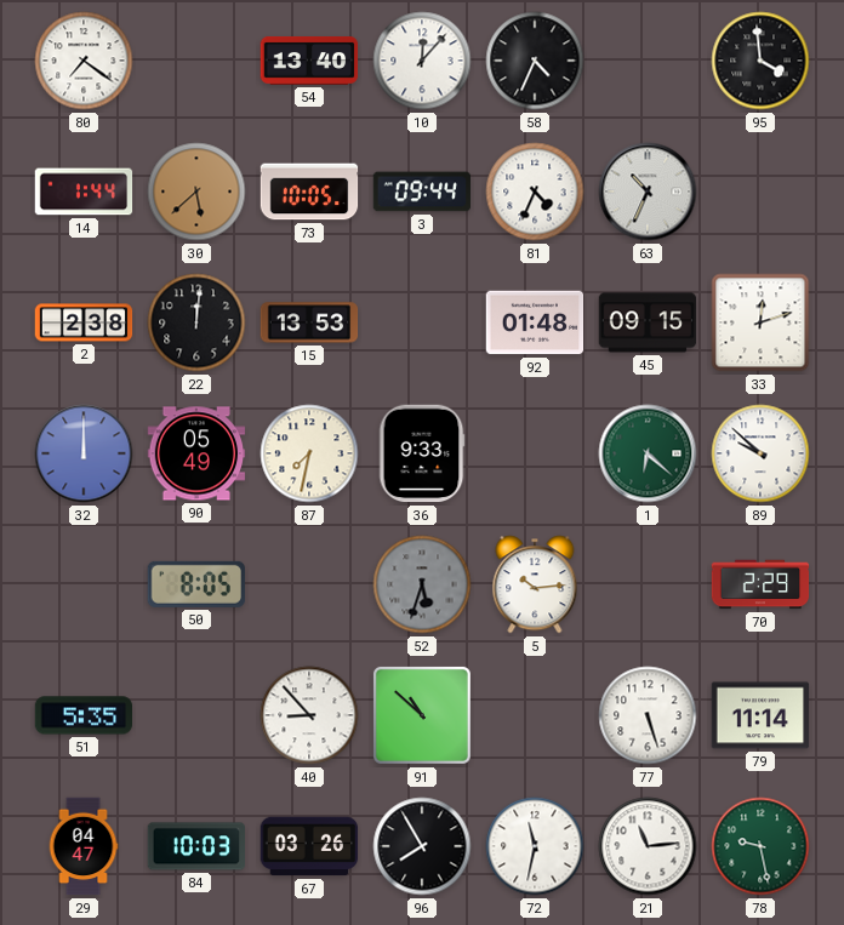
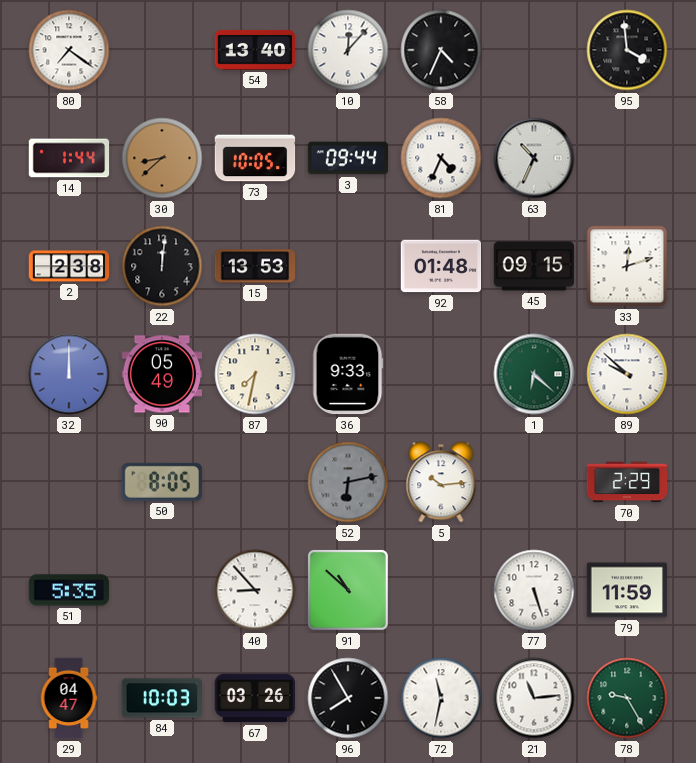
30: 5:38 -> 8:38
52: 5:33 -> 6:13
79: 11:14 -> 11:59
78: 9:28 -> 9:25
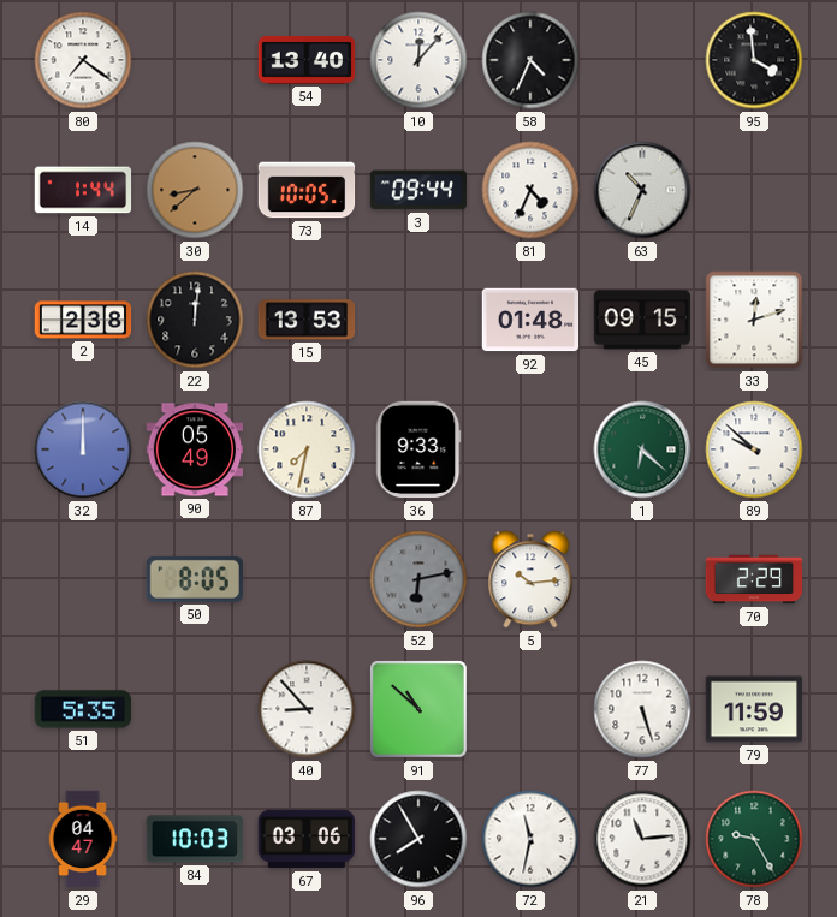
67: 03:26 -> 03:06
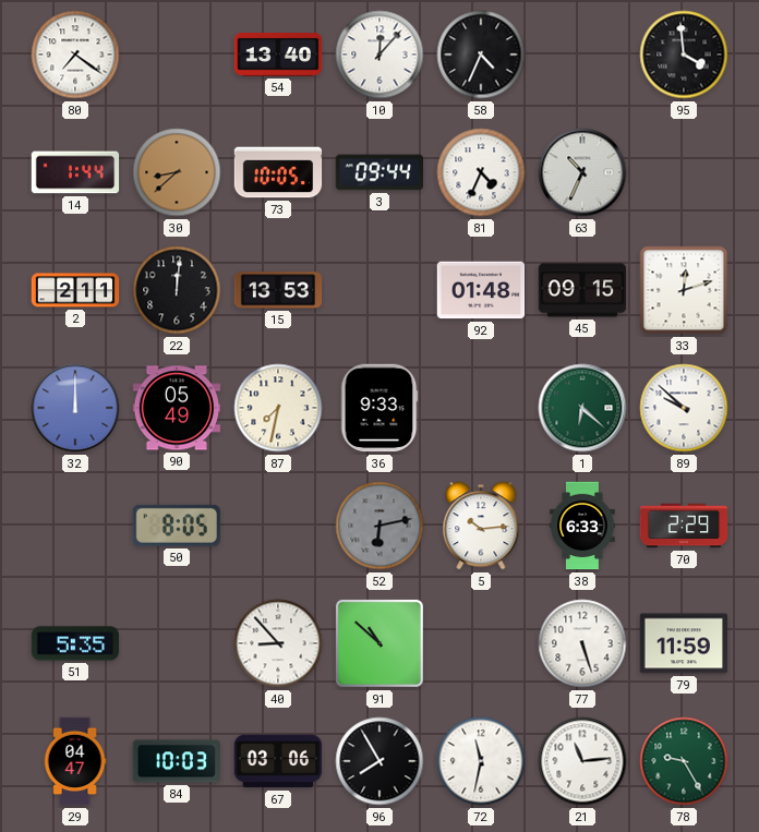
2: 2:38 -> 2:11
38: none -> 6:33
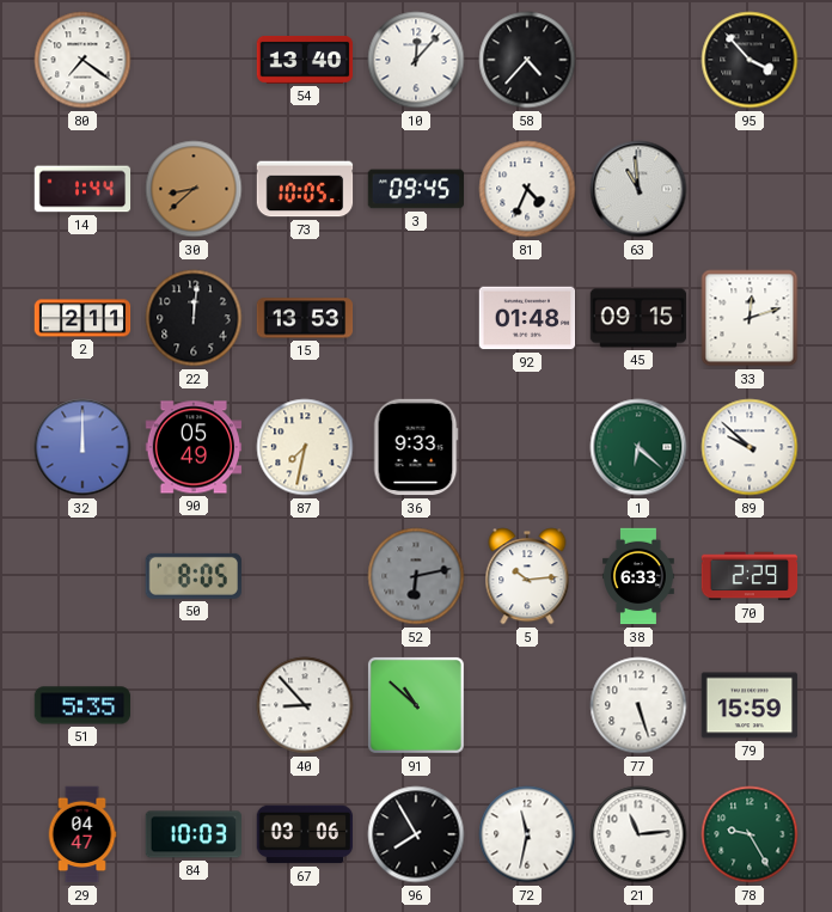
58: 4:34 -> 4:37
95: 3:59 -> 3:53
3: 09:44 -> 09:45
63: 10:34 -> 10:59
79: 11:59 -> 15:59
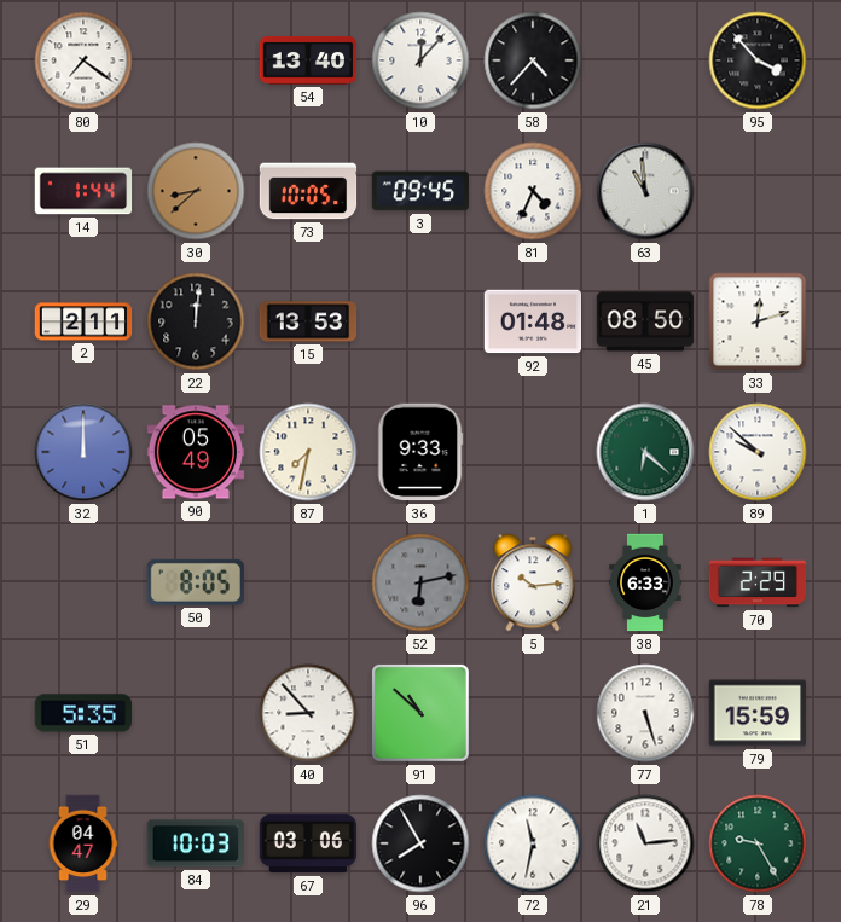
45: 09:15 -> 08:50
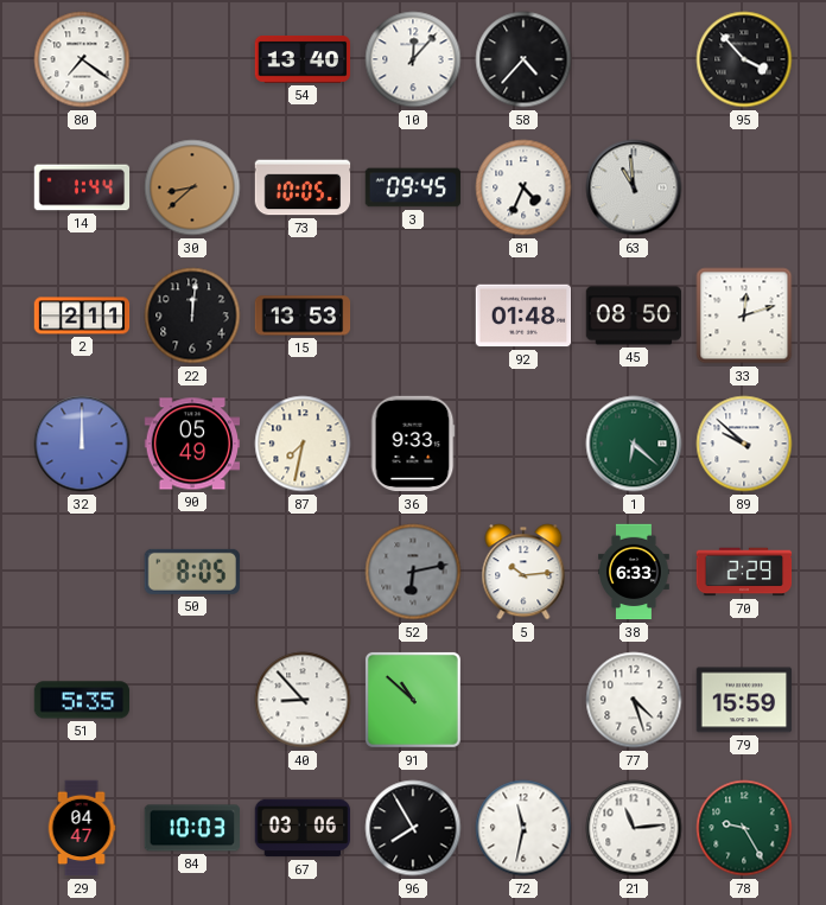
77: 5:27 -> 4:27
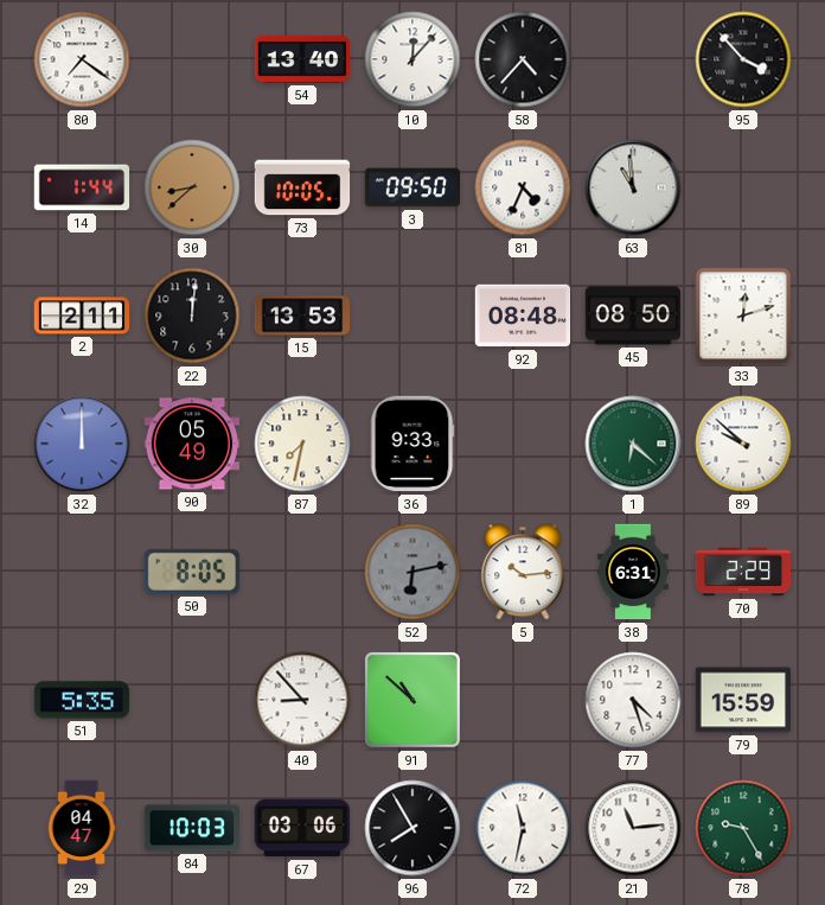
3: 09:45 -> 09:50
92: 01:48 -> 08:48
38: 6:33 -> 6:31
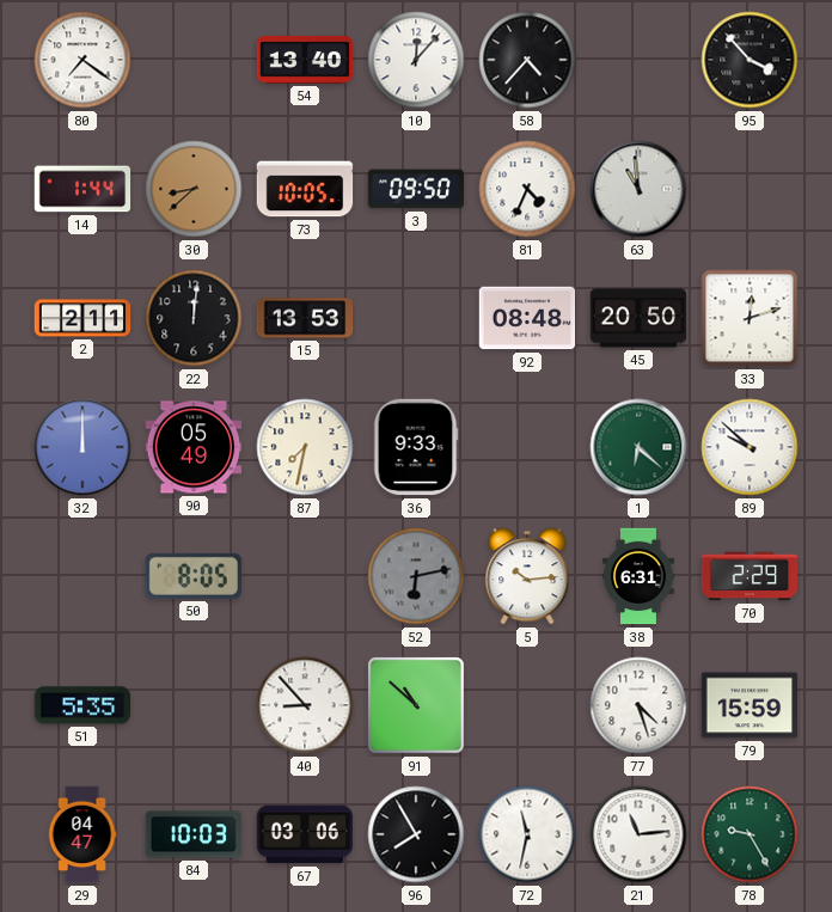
45: 08:50 -> 20:50
